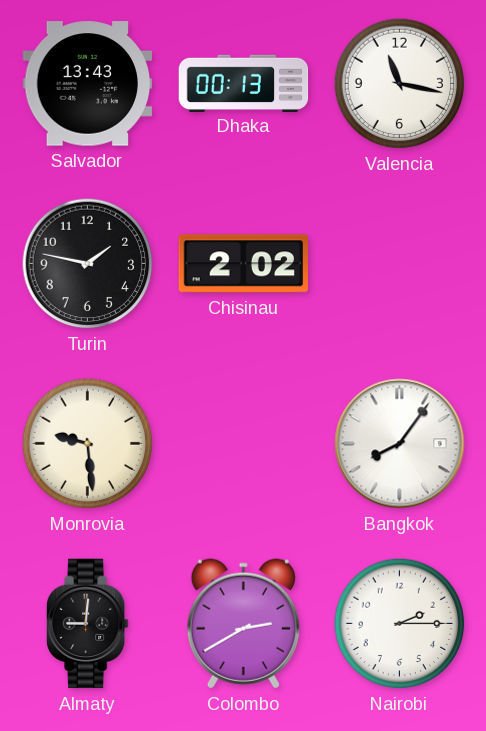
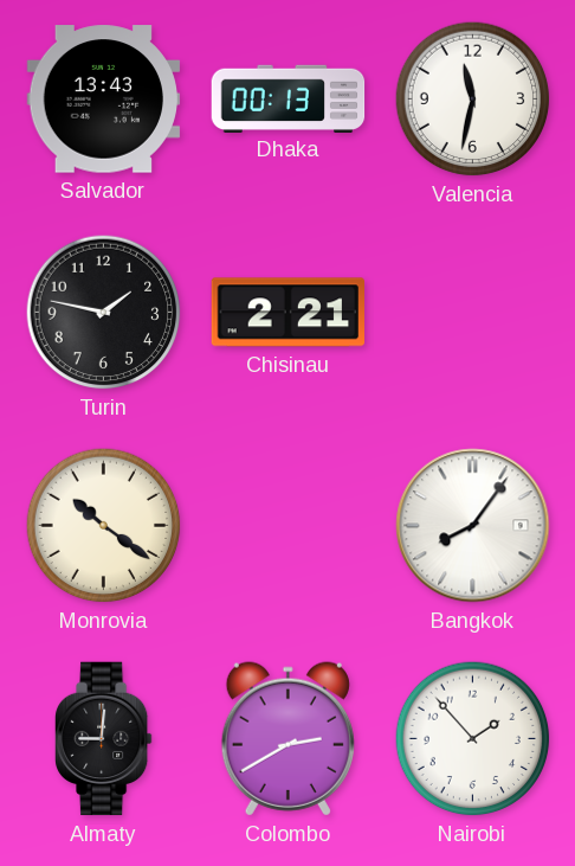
Valencia: 11:17 -> 11:32
Chisinau: 2:02 -> 2:21
Monrovia: 9:29 -> 10:21
Nairobi: 2:15 -> 1:53
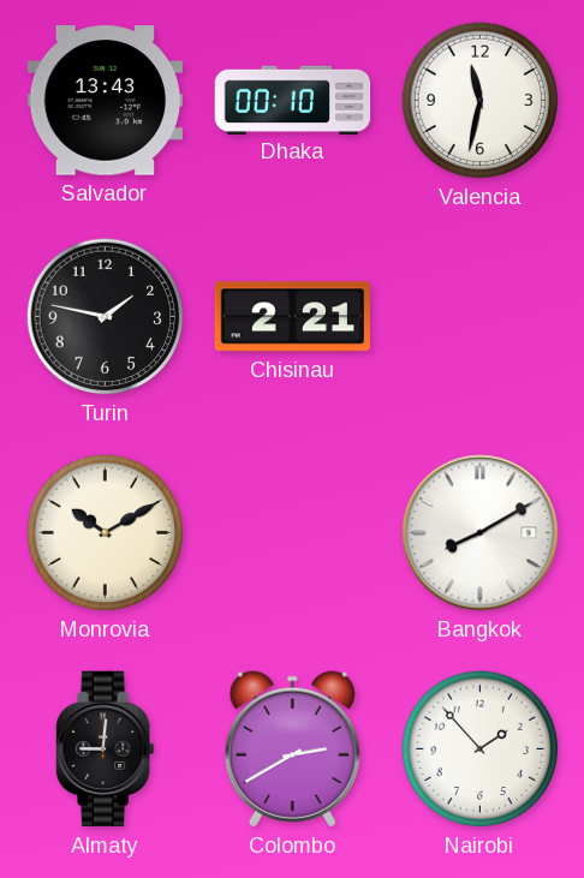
Dhaka: 00:13 -> 00:10
Monrovia: 10:21 -> 10:10
Bangkok: 8:06 -> 8:10
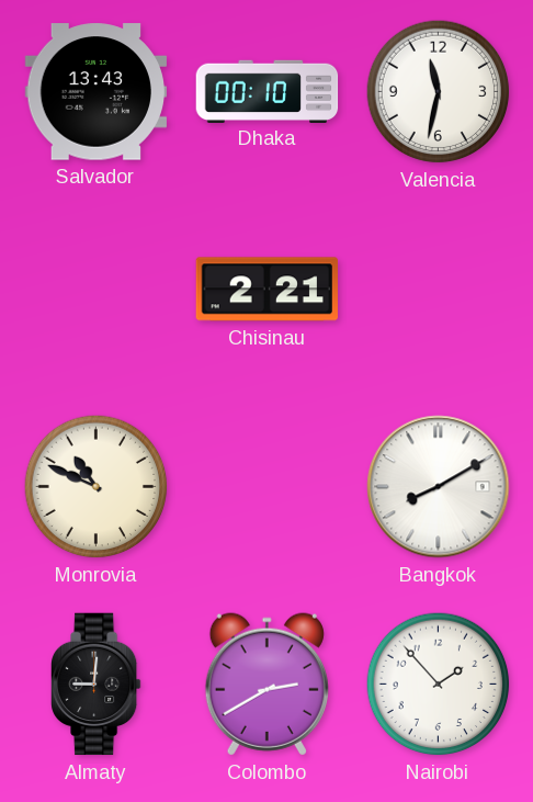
Turin: 1:47 -> none
Monrovia: 10:10 -> 10:49
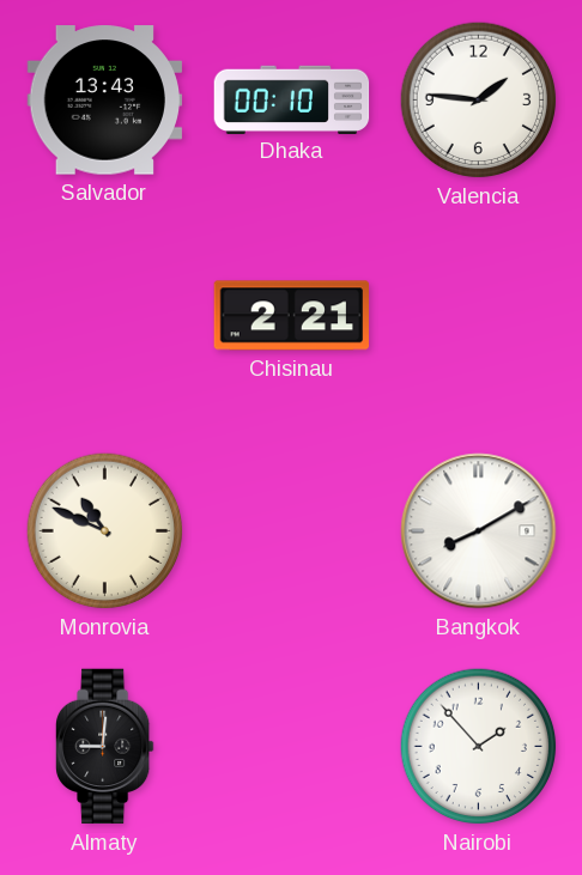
Valencia: 11:32 -> 1:46
Colombo: 2:40 -> none
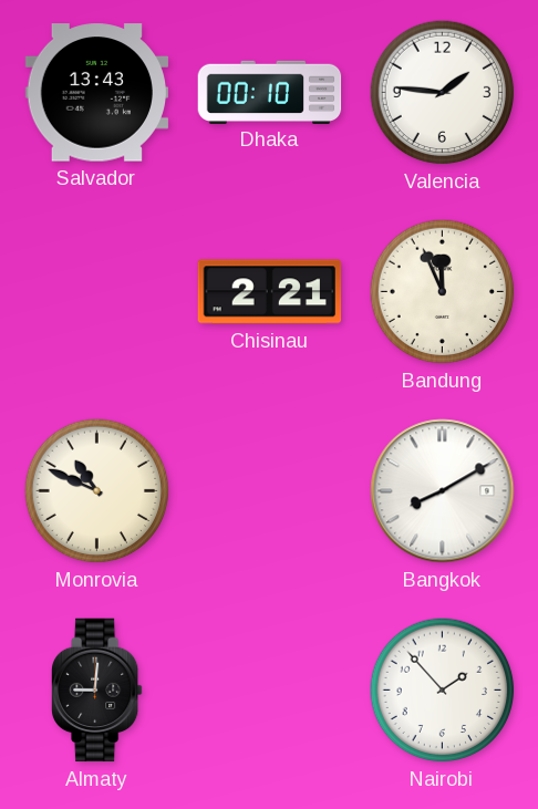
Bandung: none -> 11:56
